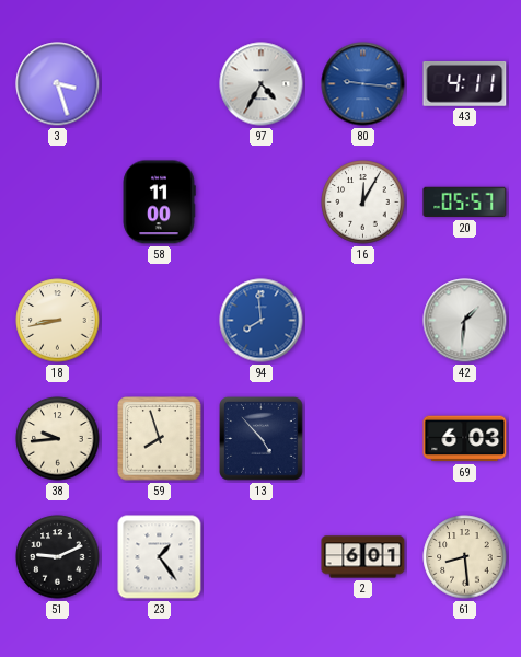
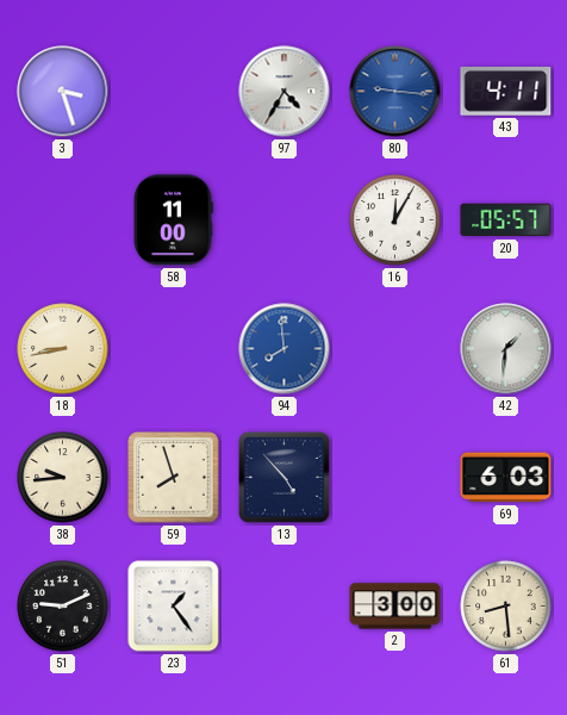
2: 6:01 -> 3:00
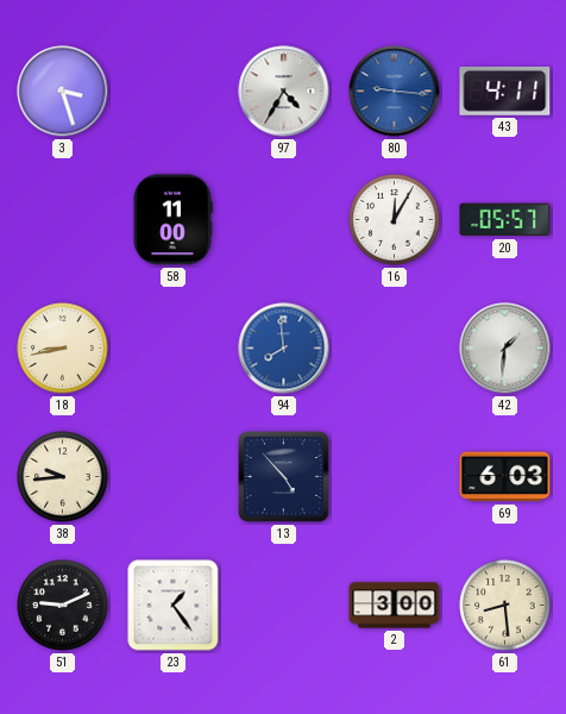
59: 7:57 -> none
